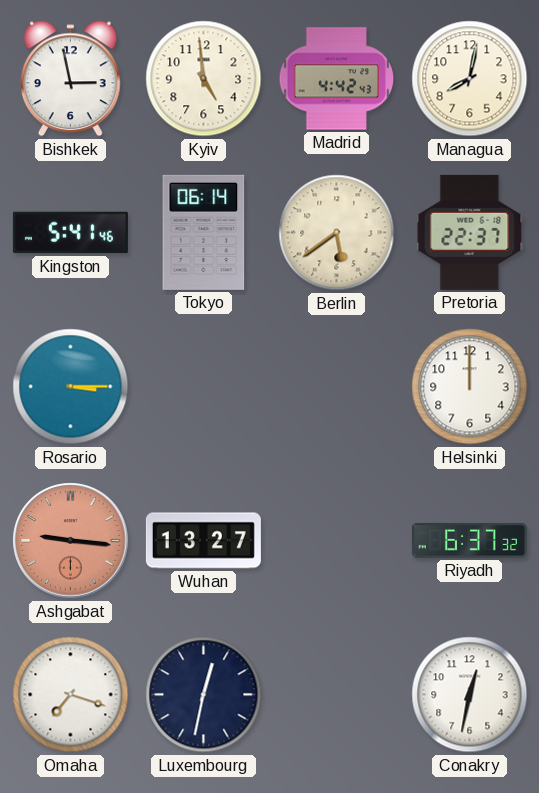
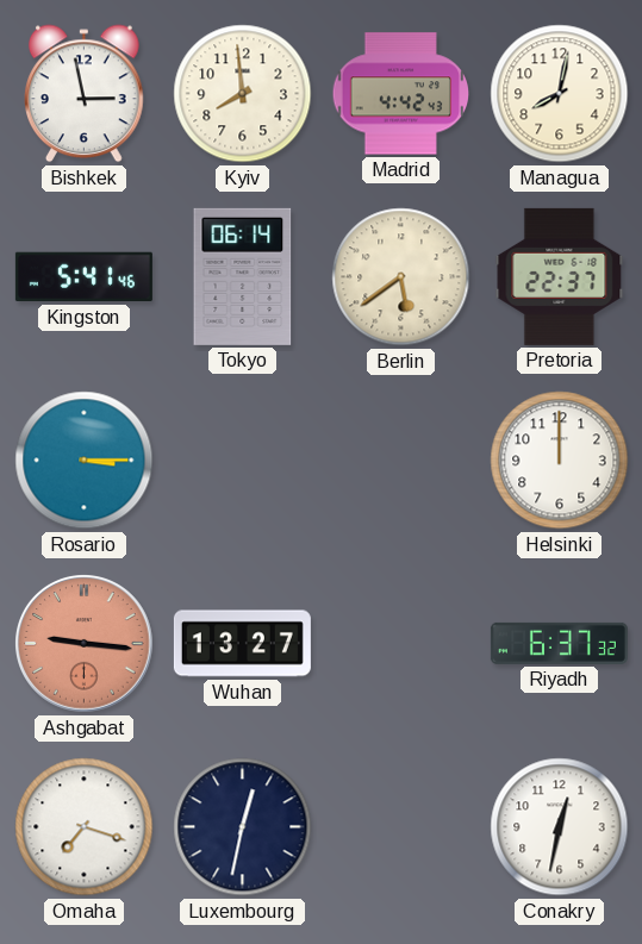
Kyiv: 4:59 -> 7:59
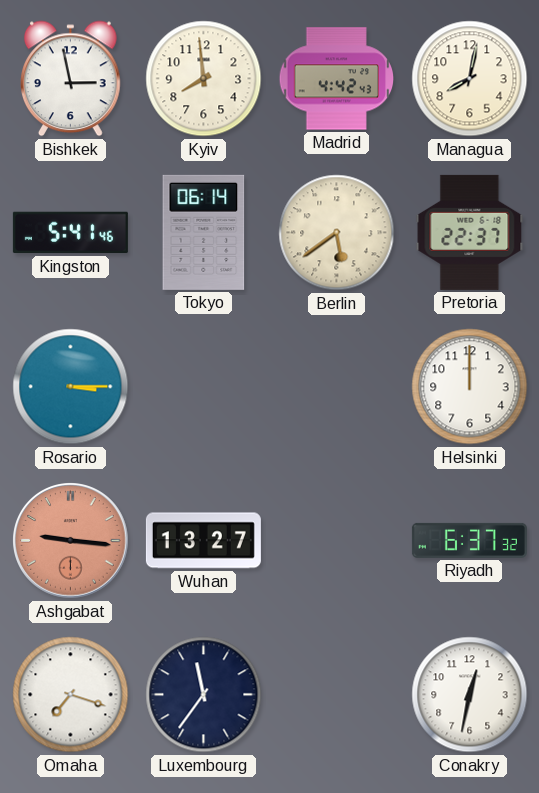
Luxembourg: 12:32 -> 11:36
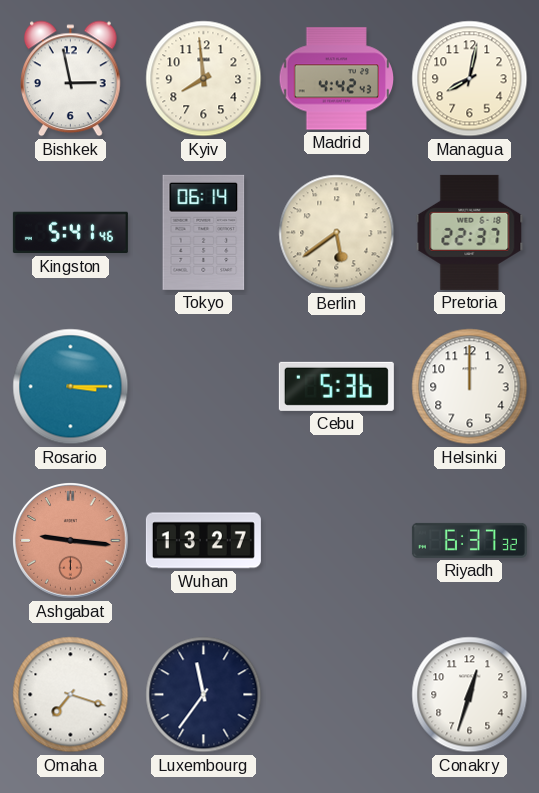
Cebu: none -> 5:36
Conakry: 12:32 -> 12:33
